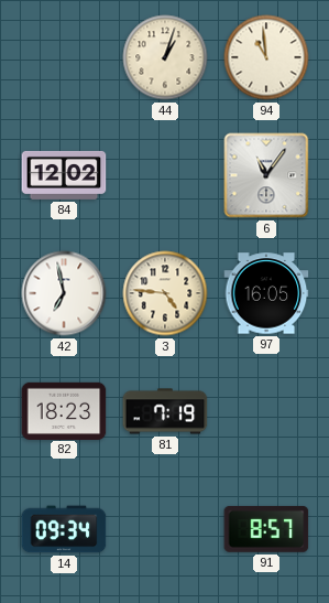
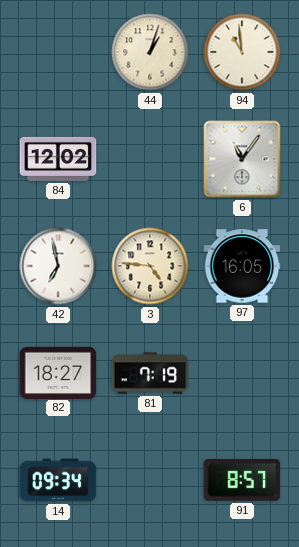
82: 18:23 -> 18:27
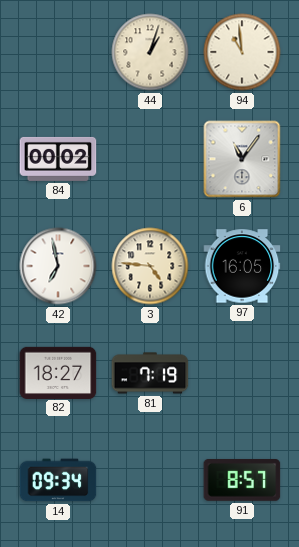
84: 12:02 -> 00:02
